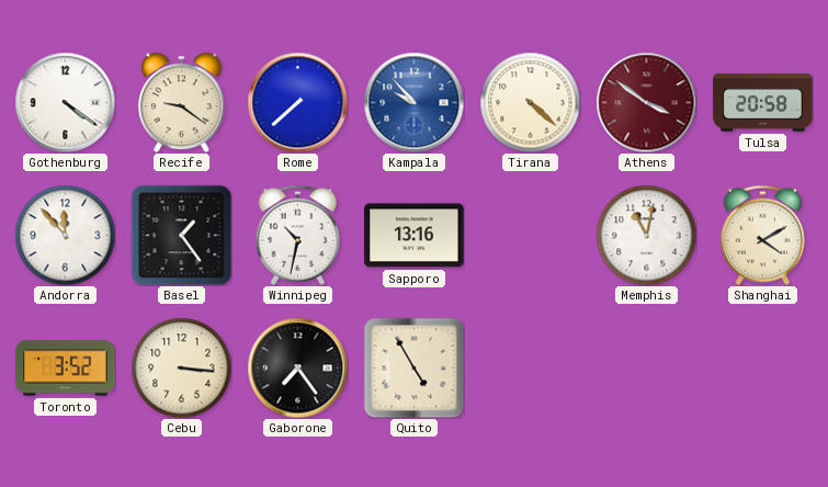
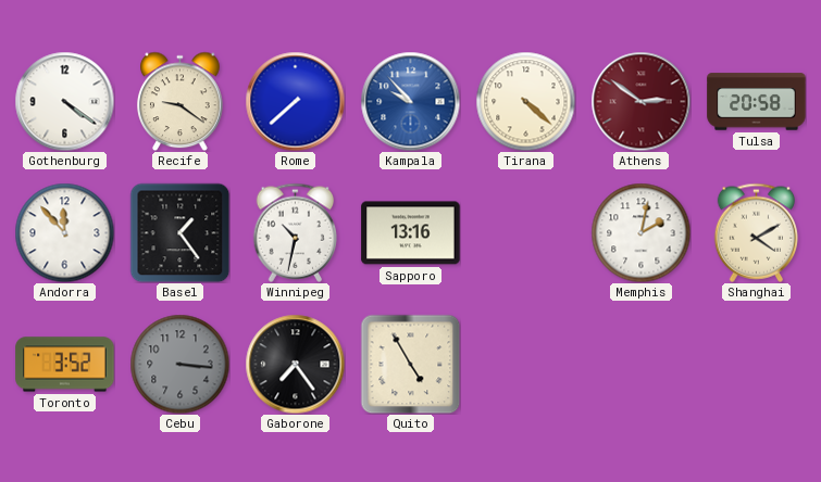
Athens: 3:51 -> 2:51
Memphis: 11:02 -> 2:02
Cebu dial: cream -> grey
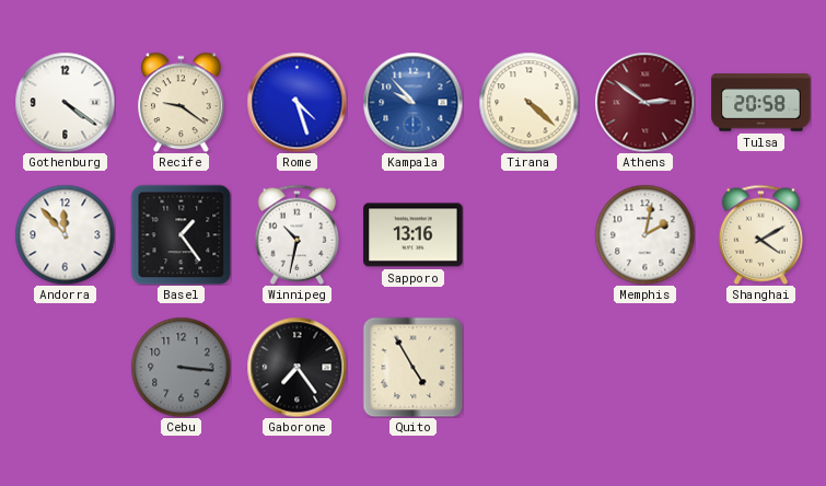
Rome: 7:38 -> 4:27
Toronto: 3:52 -> none
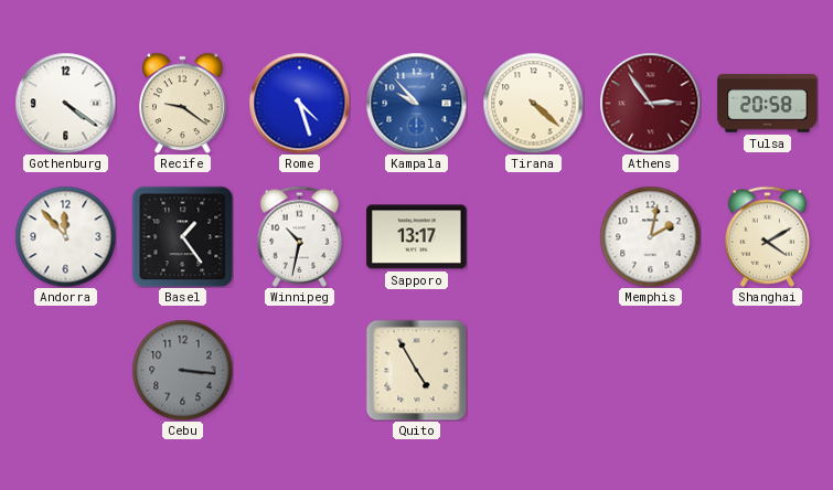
Athens: 2:51 -> 2:54
Sapporo: 13:16 -> 13:17
Gaborone: 7:24 -> none
